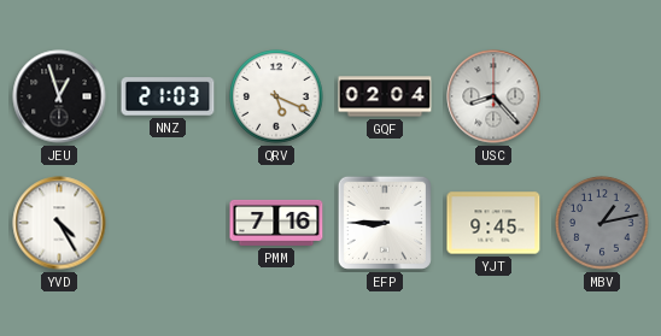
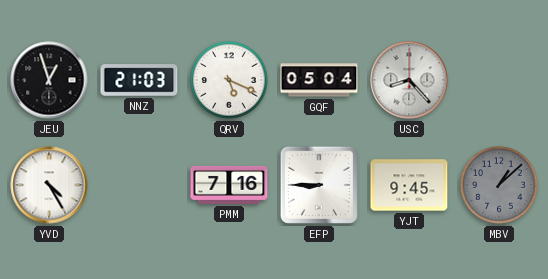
GQF: 02:04 -> 05:04
MBV: 1:13 -> 1:08
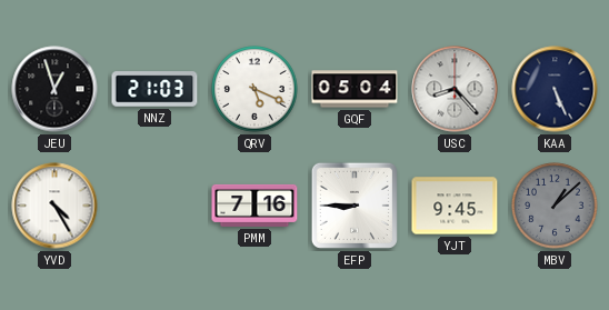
KAA: none -> 5:26
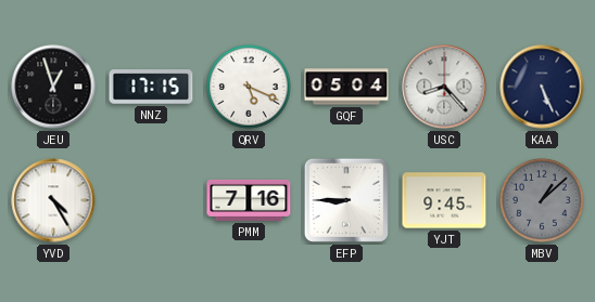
NNZ: 21:03 -> 17:15
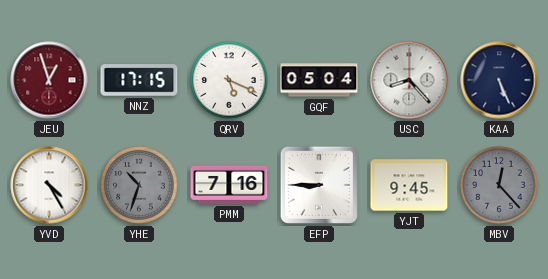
JEU dial: black -> burgundy
YHE: none -> 10:33
MBV: 1:08 -> 12:23
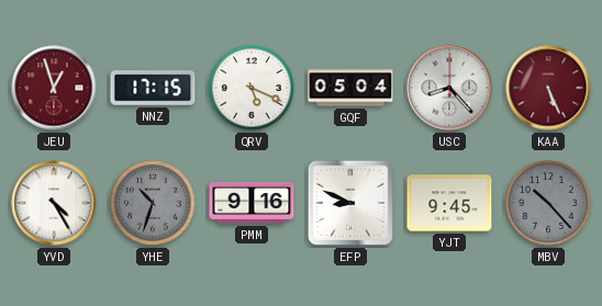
KAA dial: navy -> burgundy
PMM: 7:16 -> 9:16
EFP: 8:45 -> 8:49
MBV: 12:23 -> 10:23
